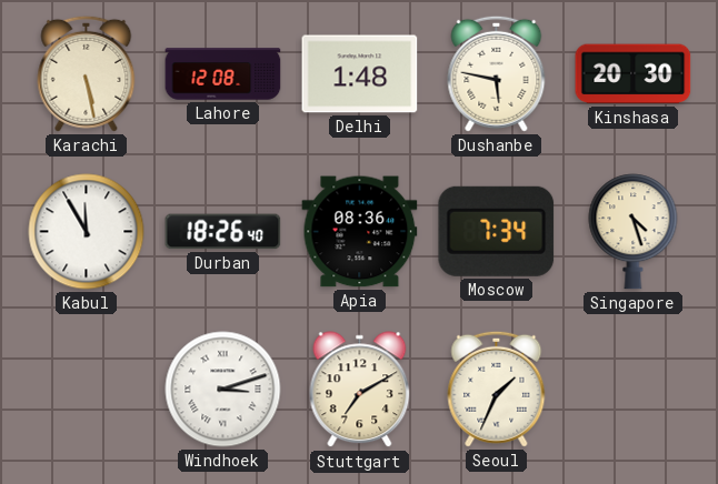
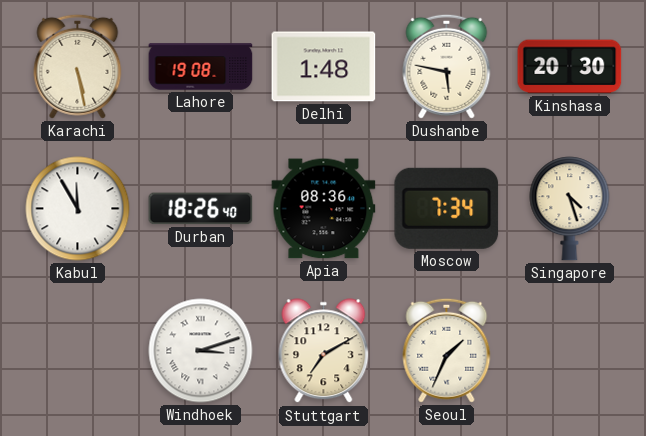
Lahore: 12:08 -> 19:08
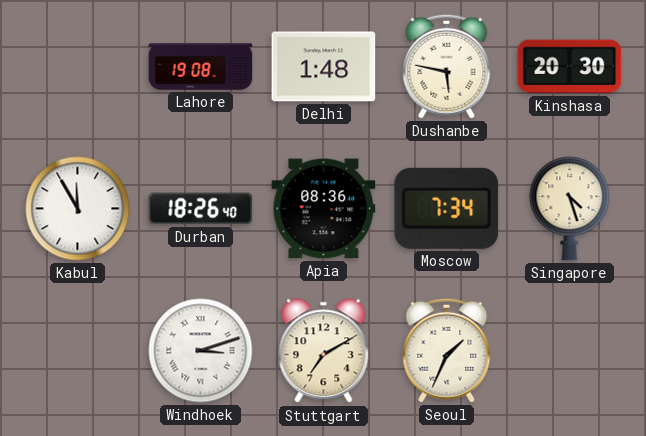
Karachi: 5:28 -> none
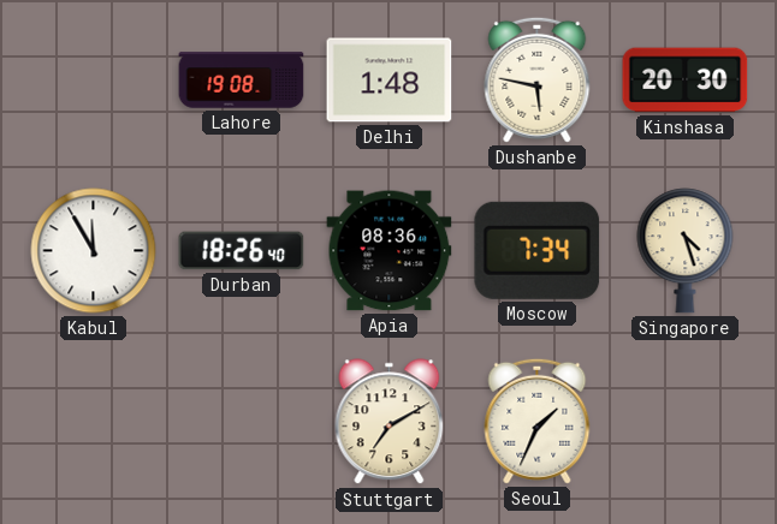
Windhoek: 3:12 -> none
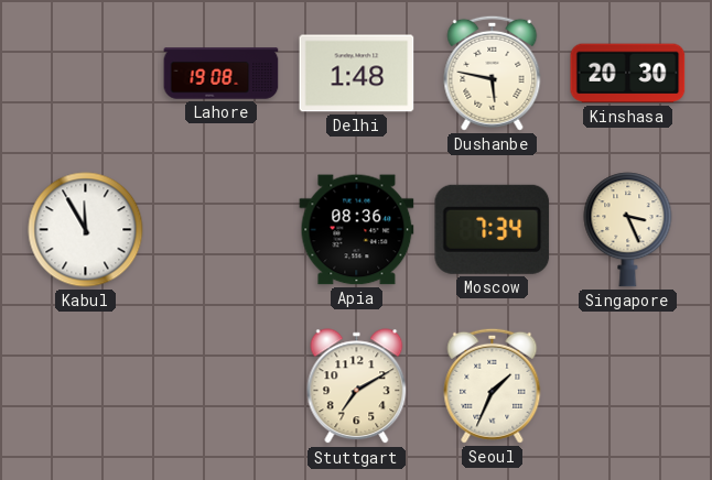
Durban: 18:26 -> none
Singapore: 4:27 -> 3:26
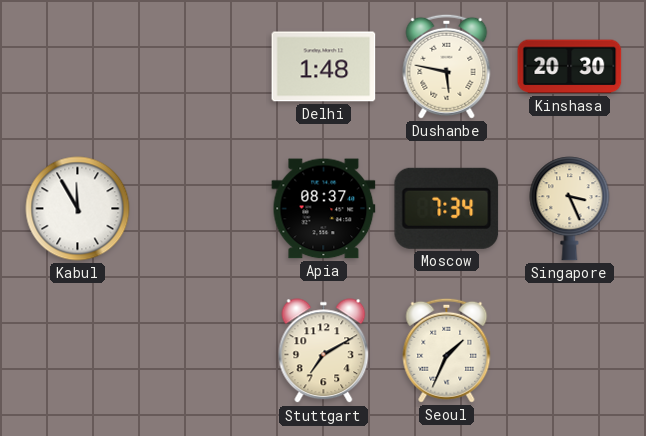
Lahore: 19:08 -> none
Apia: 08:36 -> 08:37
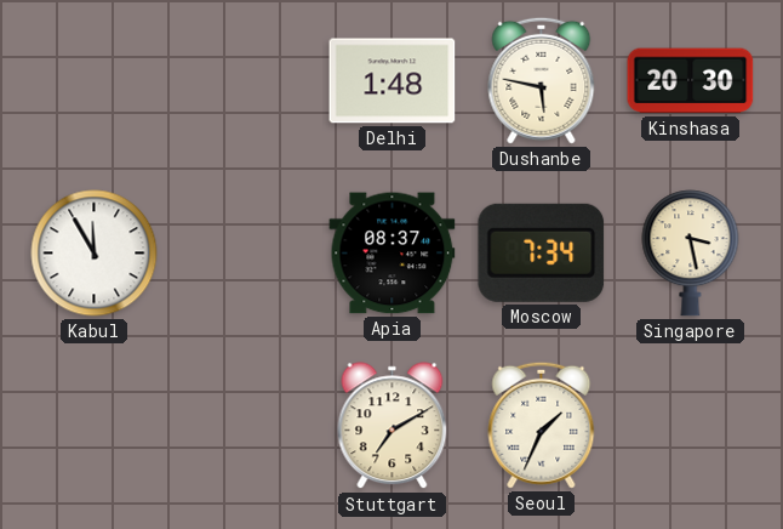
Singapore: 3:26 -> 3:28
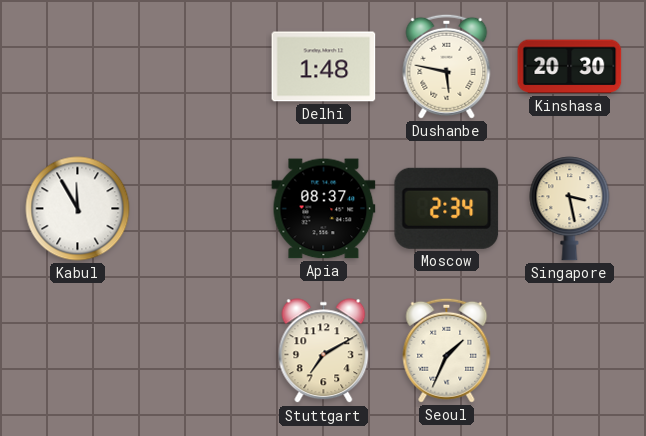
Moscow: 7:34 -> 2:34
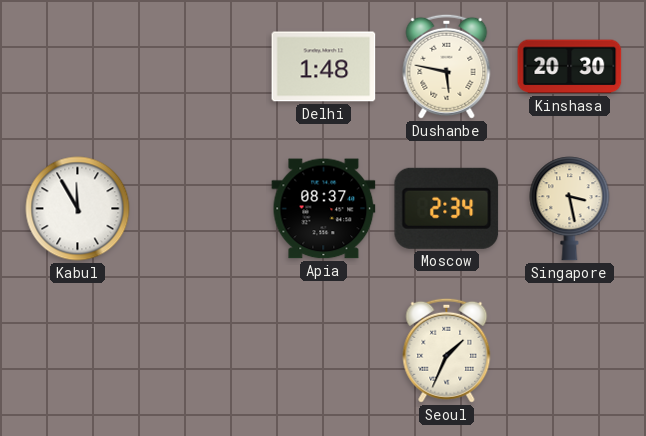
Stuttgart: 7:10 -> none
